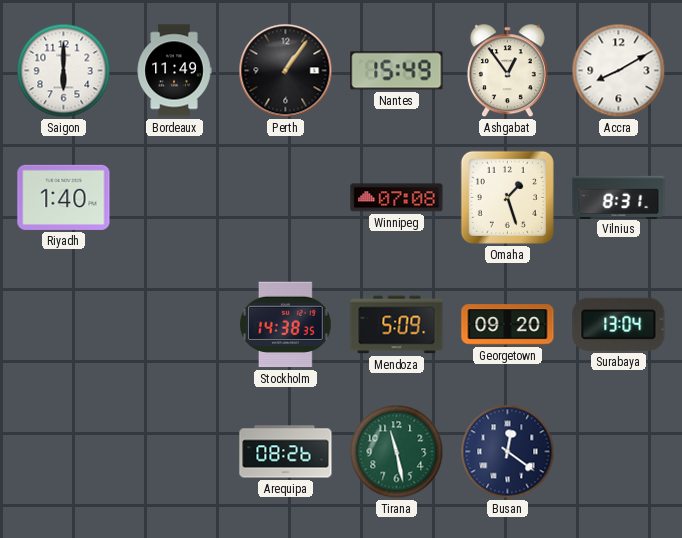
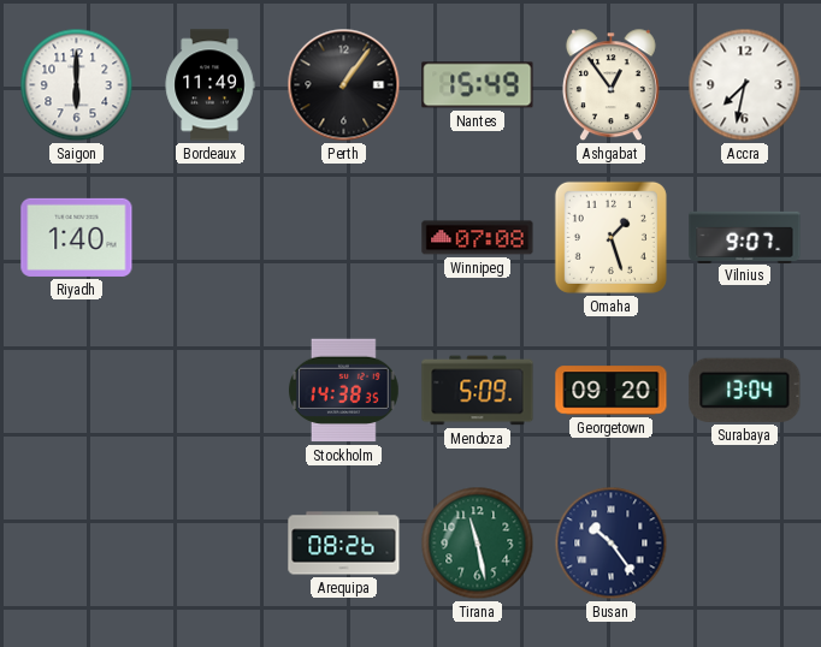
Accra: 8:10 -> 7:32
Vilnius: 8:31 -> 9:07
Busan: 12:21 -> 10:24
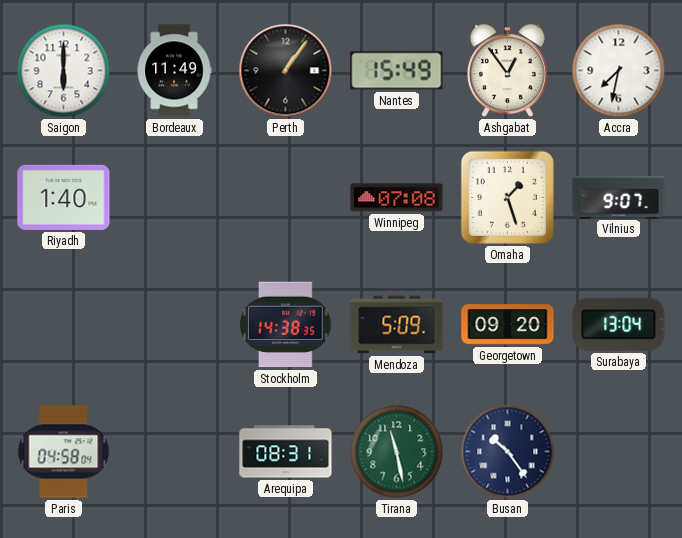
Paris: none -> 04:58
Arequipa: 08:26 -> 08:31
